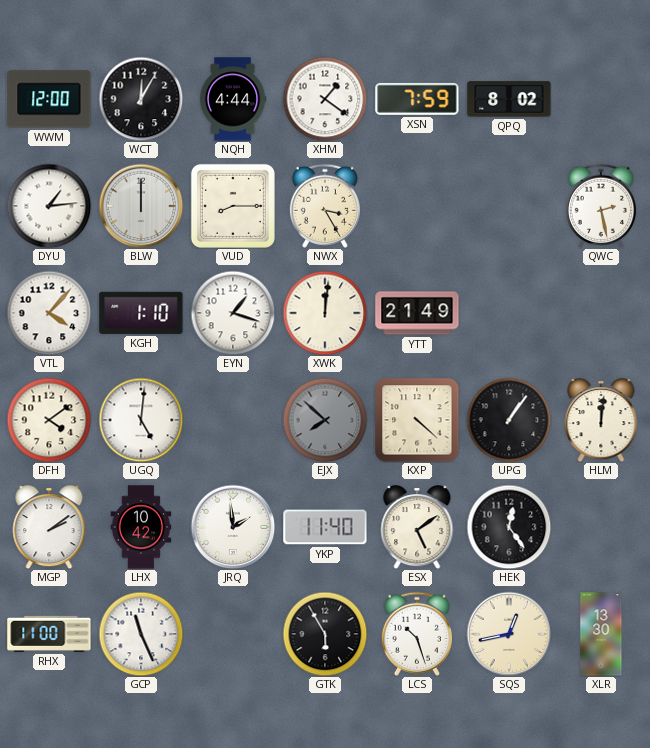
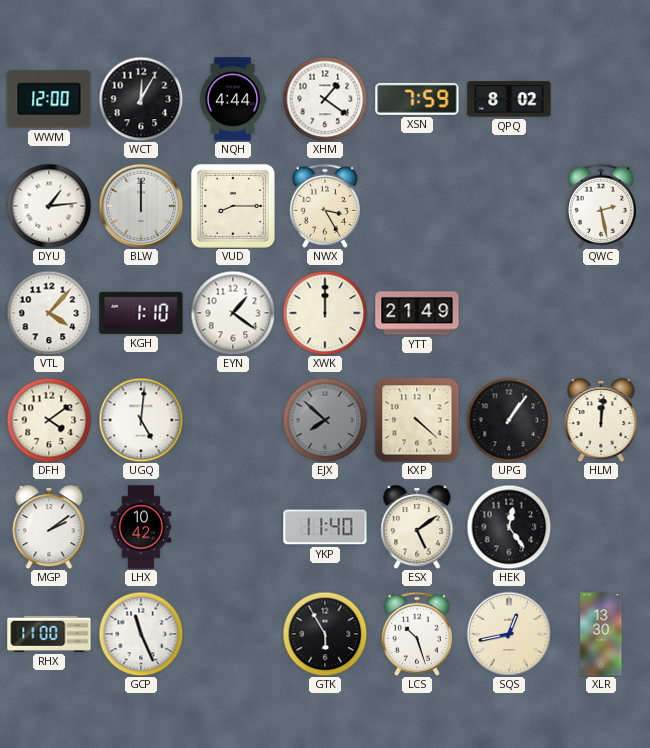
EYN: 1:18 -> 1:21
XWK: 12:01 -> 12:00
JRQ: 1:59 -> none
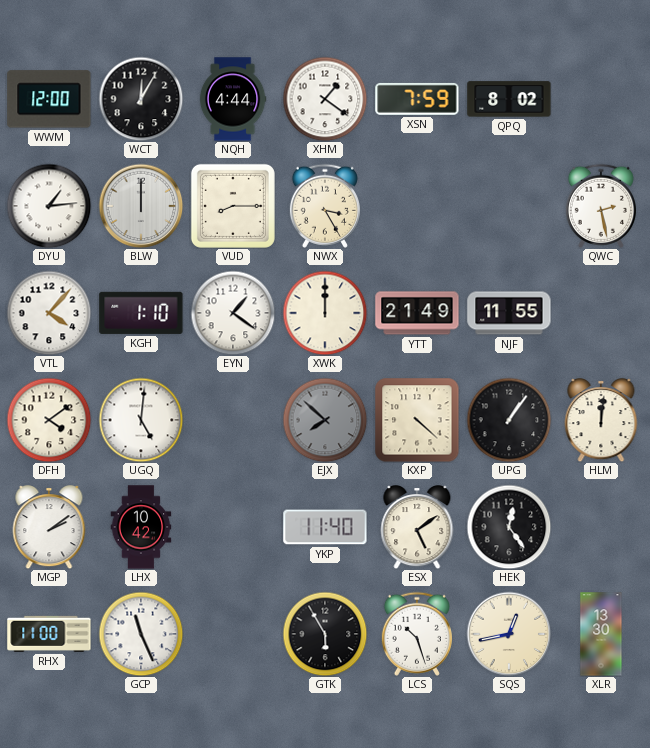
NJF: none -> 11:55
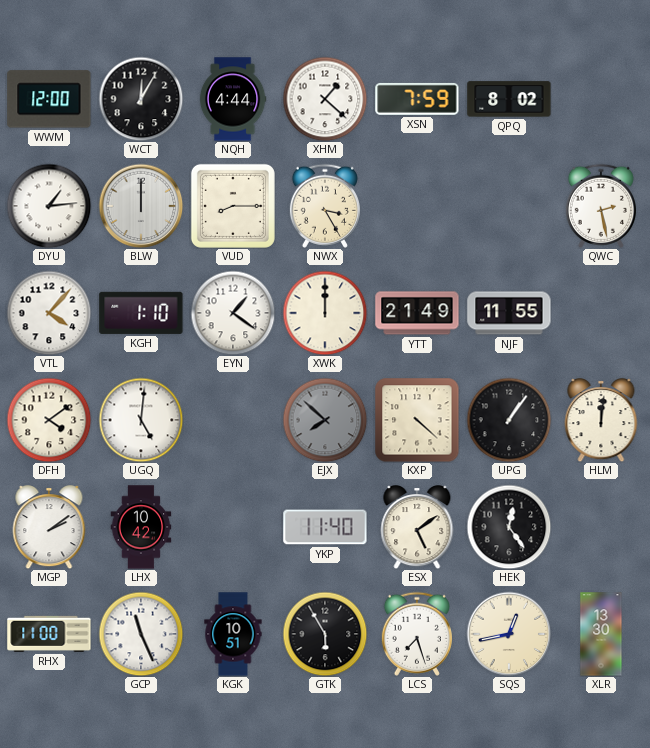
XHM: 1:21 -> 1:22
KGK: none -> 10:51
LCS: 10:27 -> 7:27
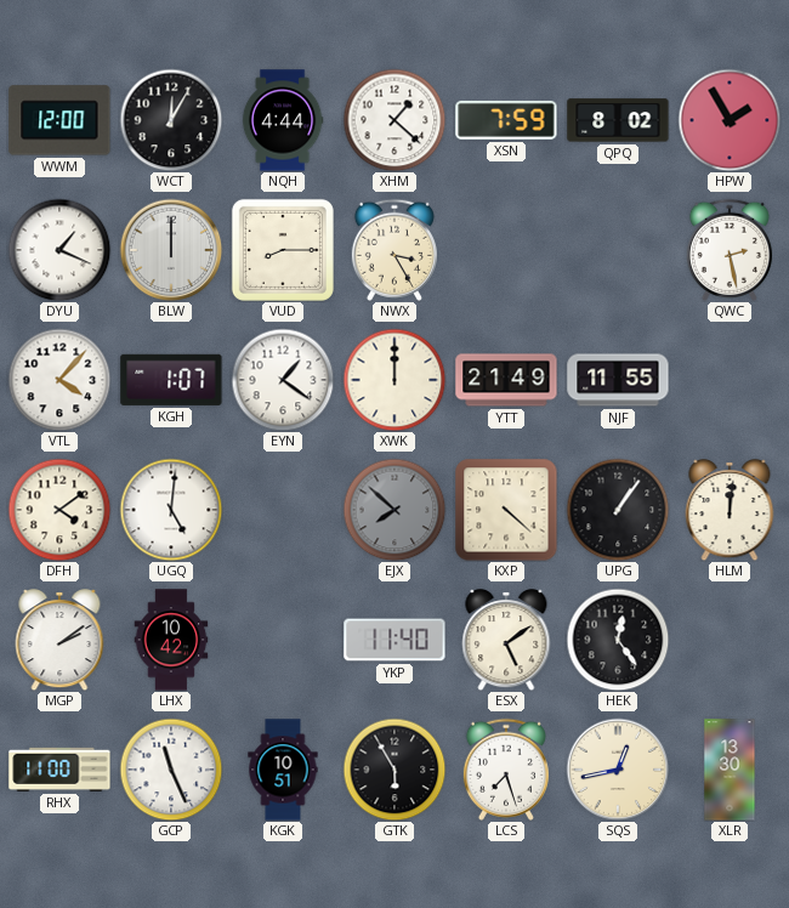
HPW: none -> 1:55
DYU: 1:14 -> 1:19
KGH: 1:10 -> 1:07
